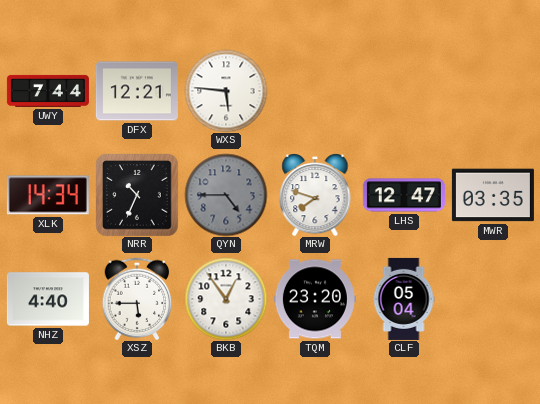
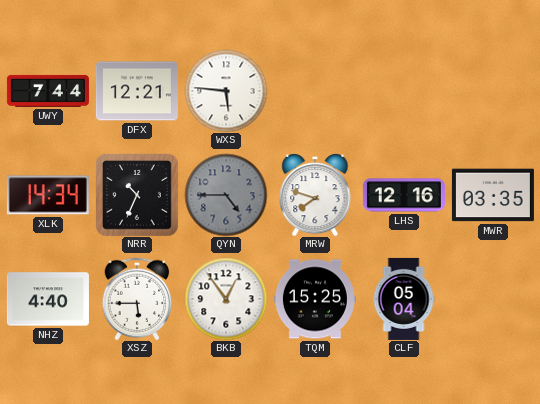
LHS: 12:47 -> 12:16
TQM: 23:20 -> 15:25
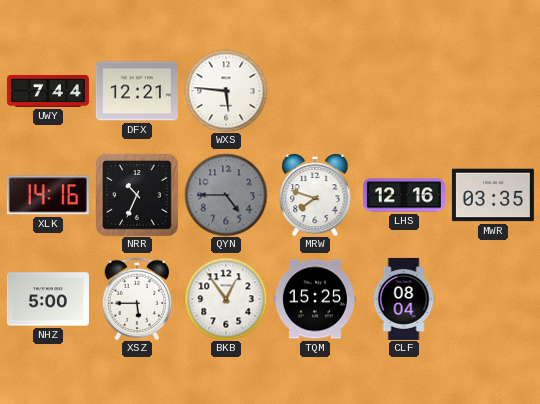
XLK: 14:34 -> 14:16
NHZ: 4:40 -> 5:00
CLF: 05:04 -> 08:04
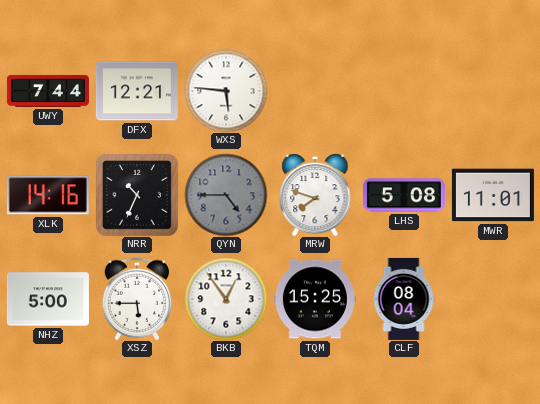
LHS: 12:16 -> 5:08
MWR: 03:35 -> 11:01
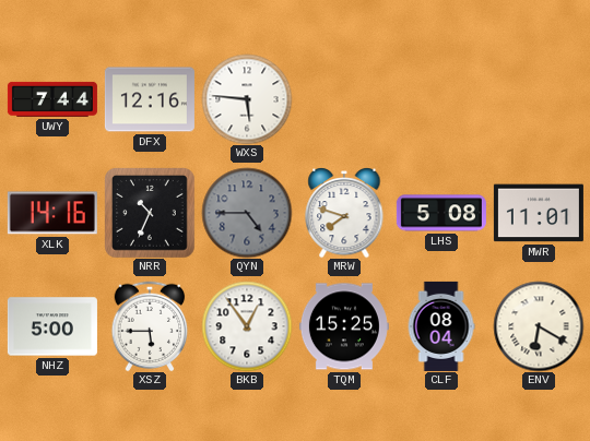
DFX: 12:21 -> 12:16
ENV: none -> 6:20
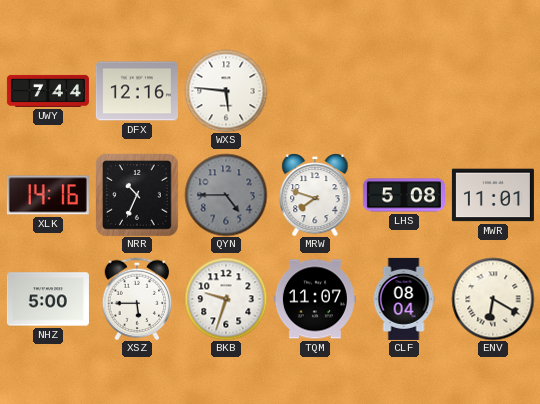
BKB: 12:54 -> 9:33
TQM: 15:25 -> 11:07
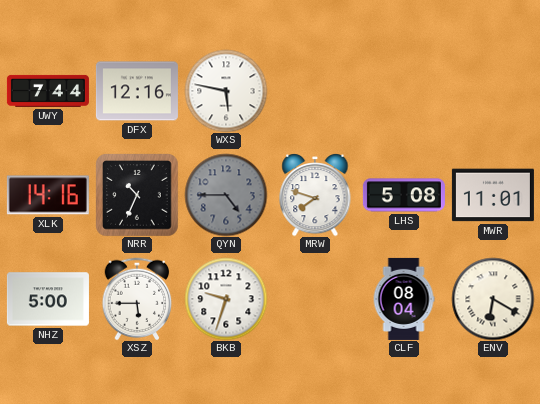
WXS: 5:46 -> 5:47
TQM: 11:07 -> none
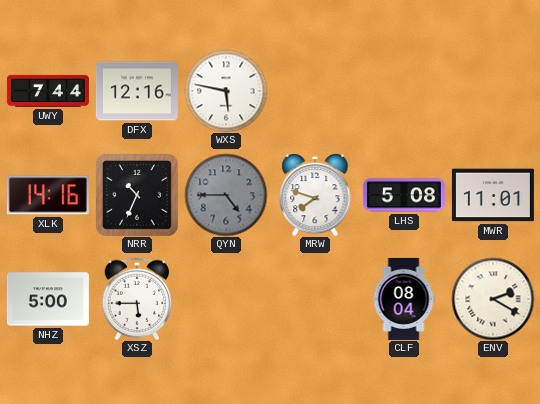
BKB: 9:33 -> none
ENV: 6:20 -> 2:20
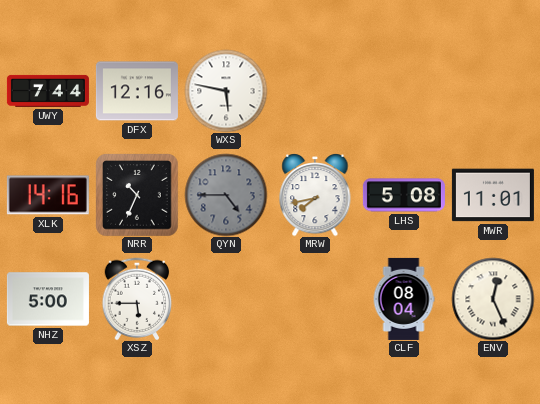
MRW: 7:48 -> 7:43
ENV: 2:20 -> 12:26
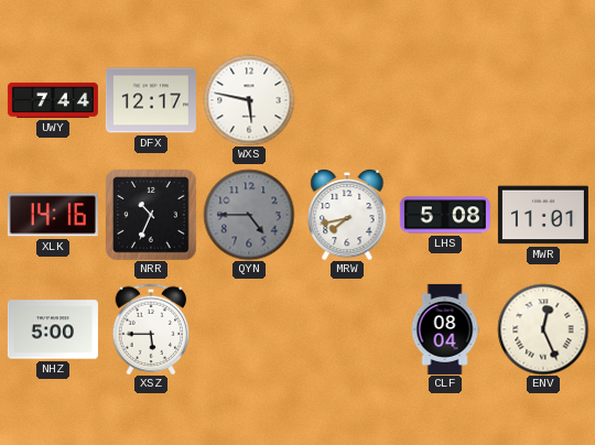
DFX: 12:16 -> 12:17
